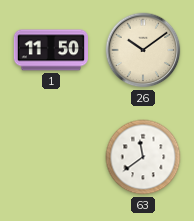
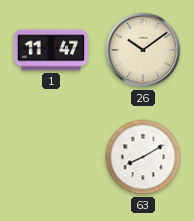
1: 11:50 -> 11:47
63: 11:39 -> 8:10
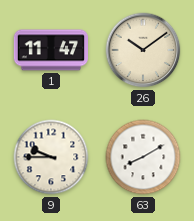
9: none -> 9:45
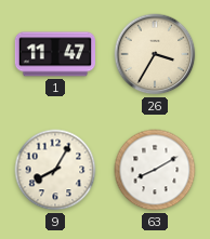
26: 10:09 -> 3:35
9: 9:45 -> 8:05
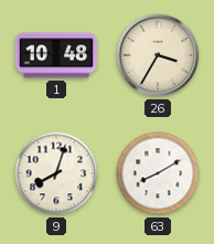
1: 11:47 -> 10:48
9: 8:05 -> 8:03
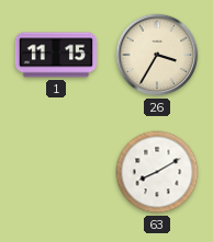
1: 10:48 -> 11:15
9: 8:03 -> none
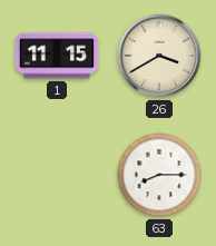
26: 3:35 -> 3:40
63: 8:10 -> 8:15
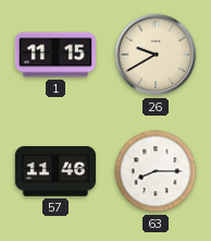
26: 3:40 -> 9:40
57: none -> 11:46
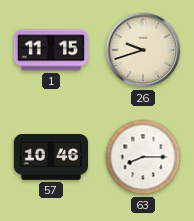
26: 9:40 -> 9:42
57: 11:46 -> 10:46
